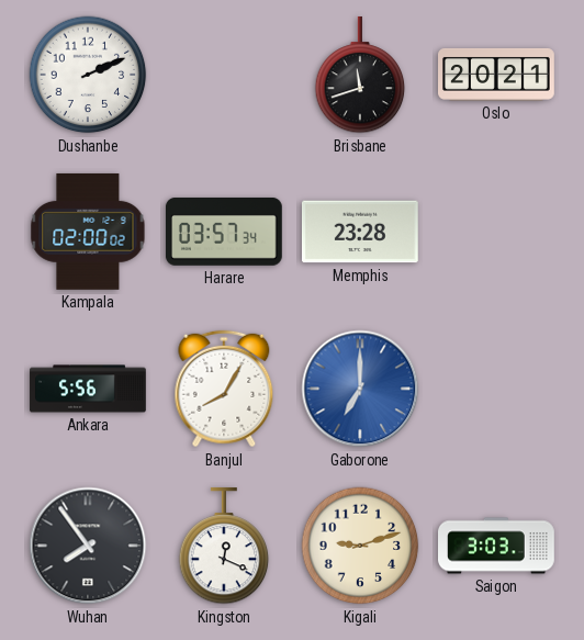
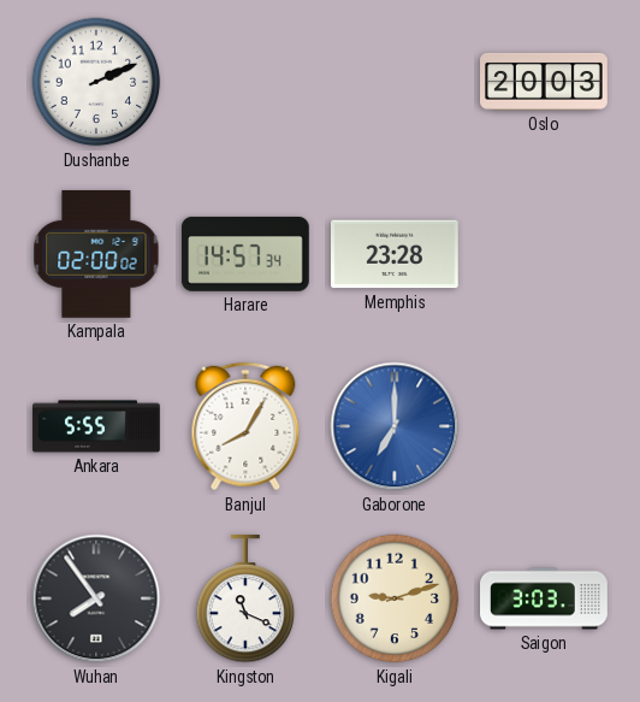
Brisbane: 11:42 -> none
Oslo: 20:21 -> 20:03
Harare: 03:57 -> 14:57
Ankara: 5:56 -> 5:55
Kingston: 12:19 -> 11:19
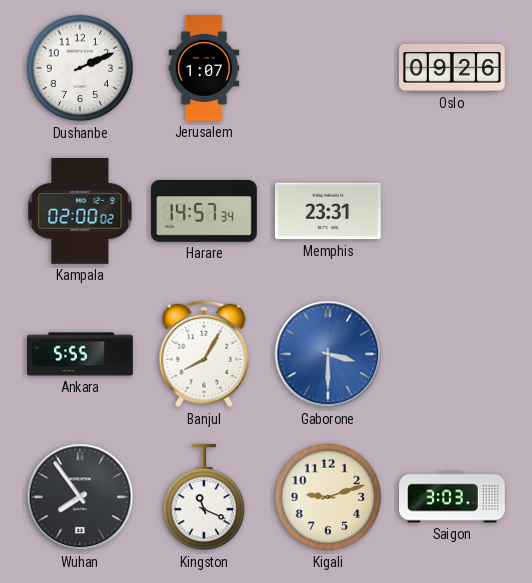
Jerusalem: none -> 1:07
Oslo: 20:03 -> 09:26
Memphis: 23:28 -> 23:31
Gaborone: 7:00 -> 3:30
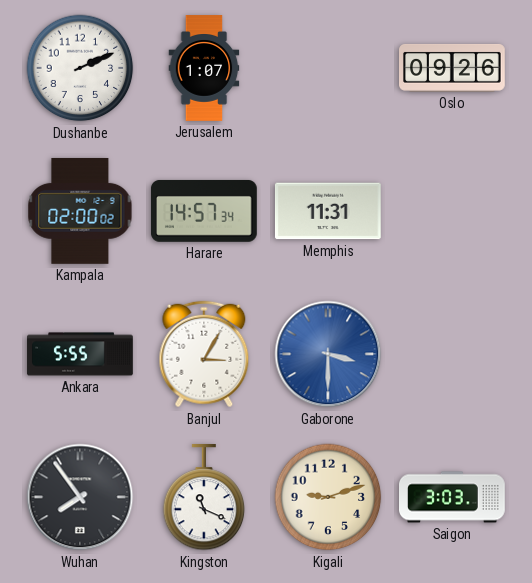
Memphis: 23:31 -> 11:31
Banjul: 8:05 -> 3:05
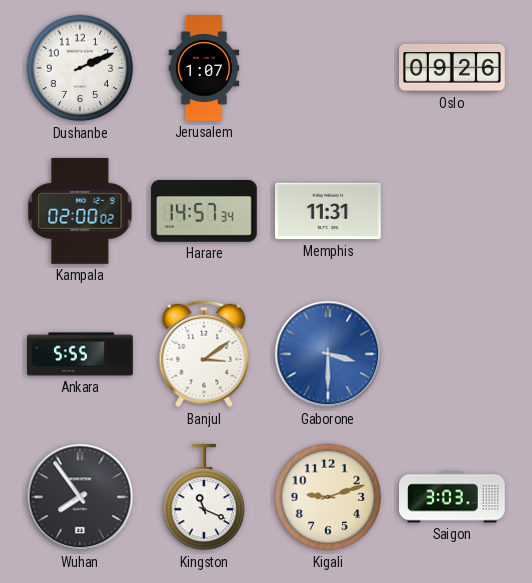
Banjul: 3:05 -> 3:09
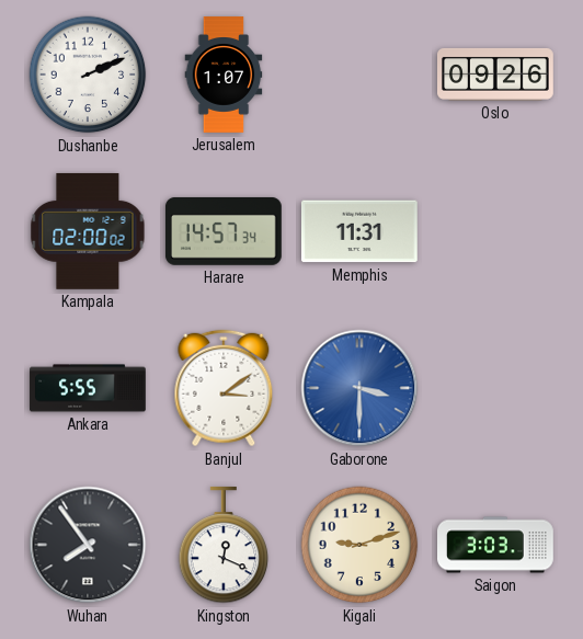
Kingston: 11:19 -> 12:19
